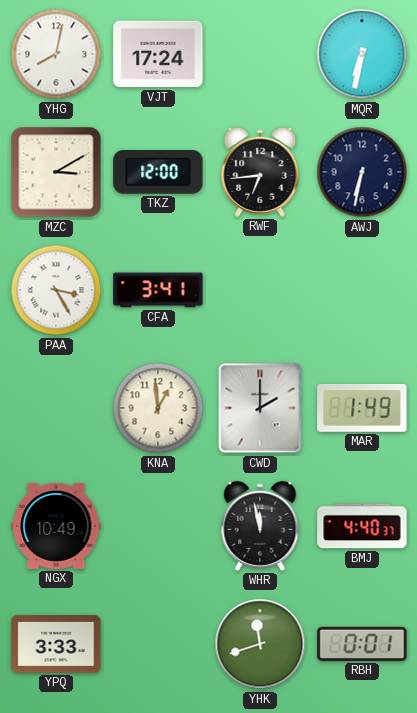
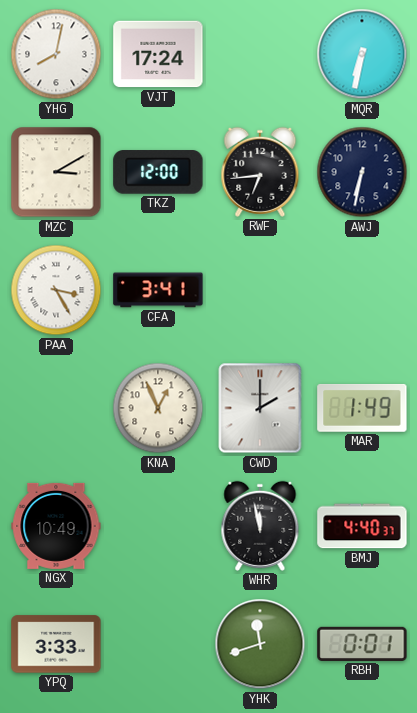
KNA: 12:59 -> 12:56
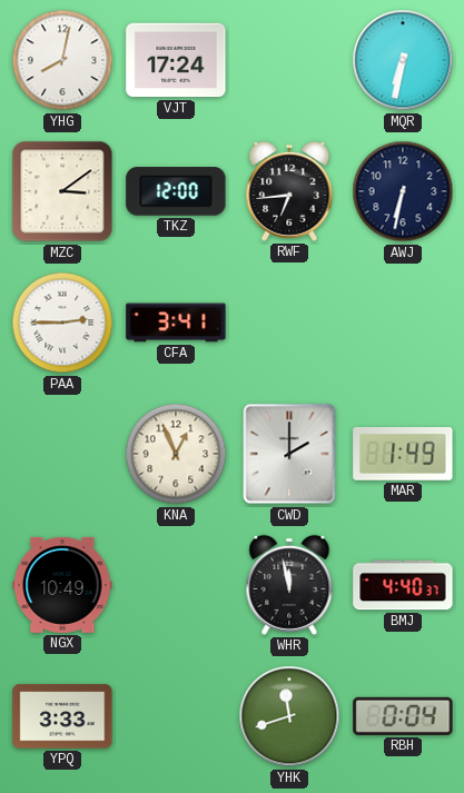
MZC: 3:10 -> 3:09
PAA: 3:25 -> 2:45
RBH: 0:01 -> 0:04
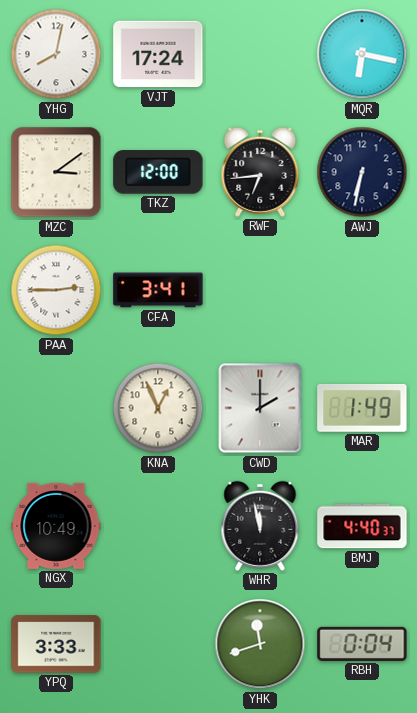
MQR: 6:32 -> 6:17
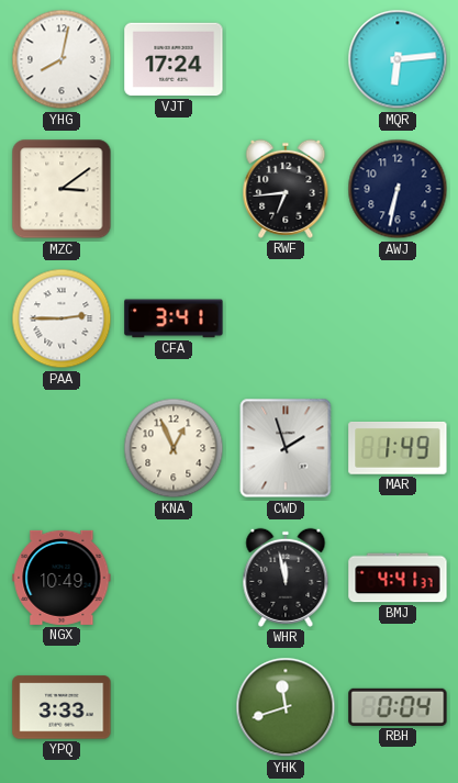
MQR: 6:17 -> 6:14
TKZ: 12:00 -> none
CWD: 2:00 -> 1:57
BMJ: 4:40 -> 4:41
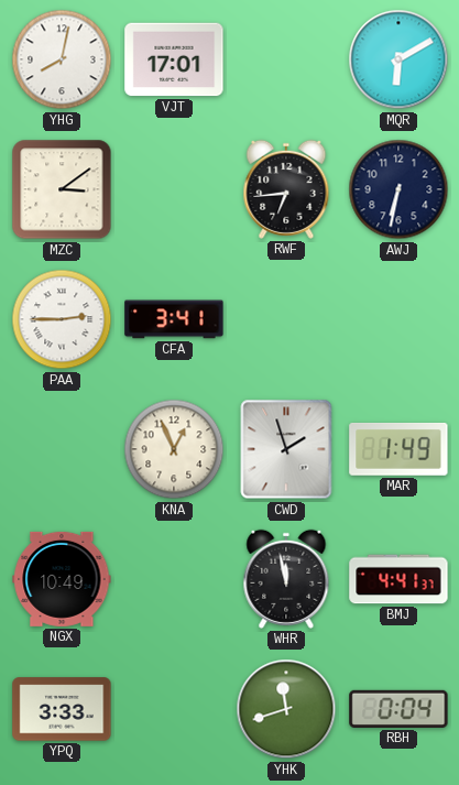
VJT: 17:24 -> 17:01
MQR: 6:14 -> 6:10
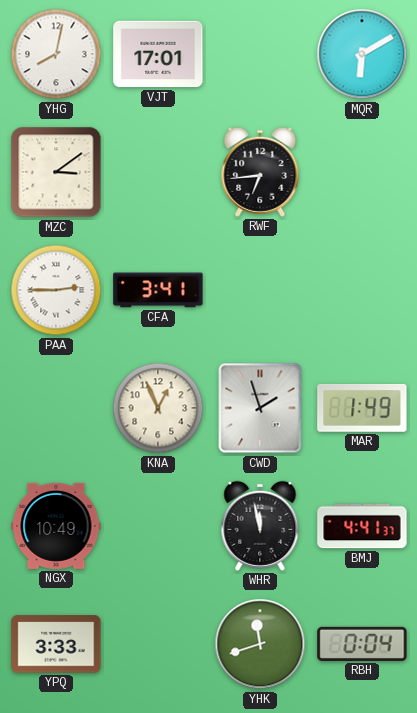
AWJ: 6:32 -> none
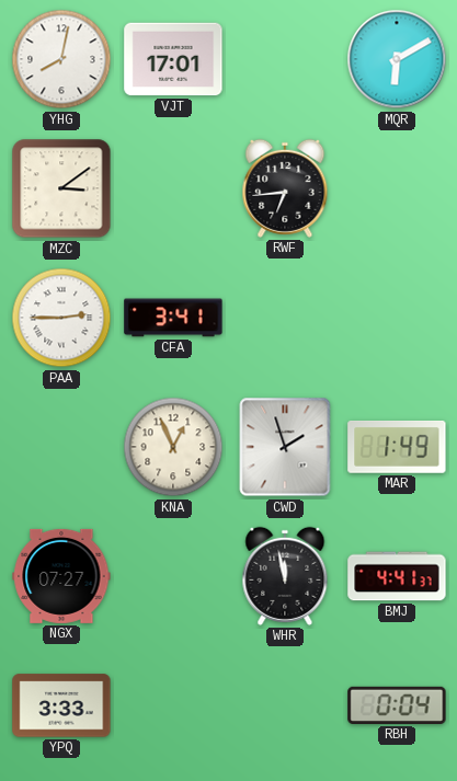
NGX: 10:49 -> 07:27
YHK: 11:42 -> none
